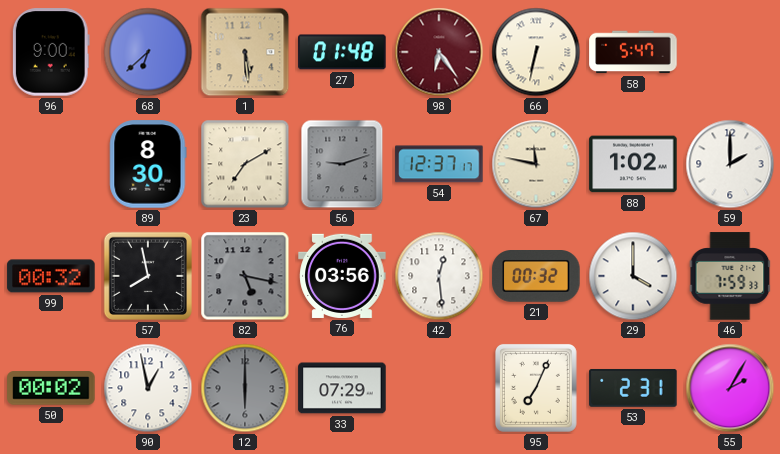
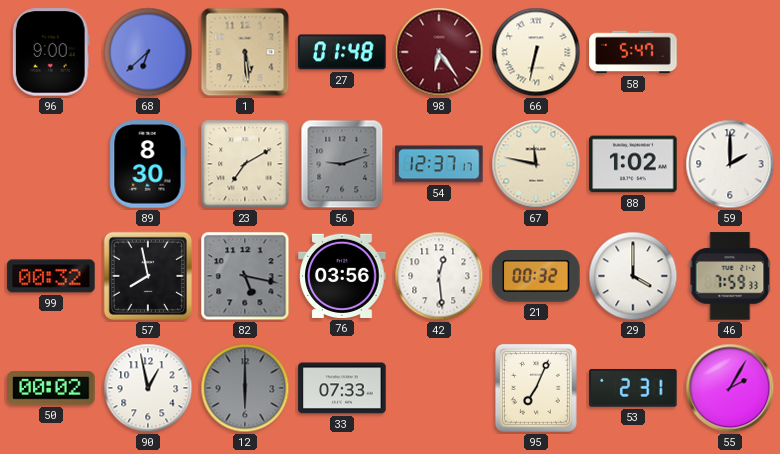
33: 07:29 -> 07:33
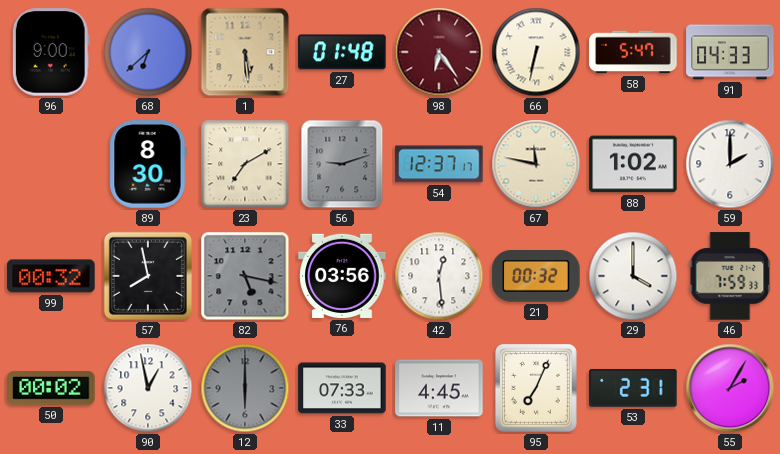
91: none -> 04:33
11: none -> 4:45
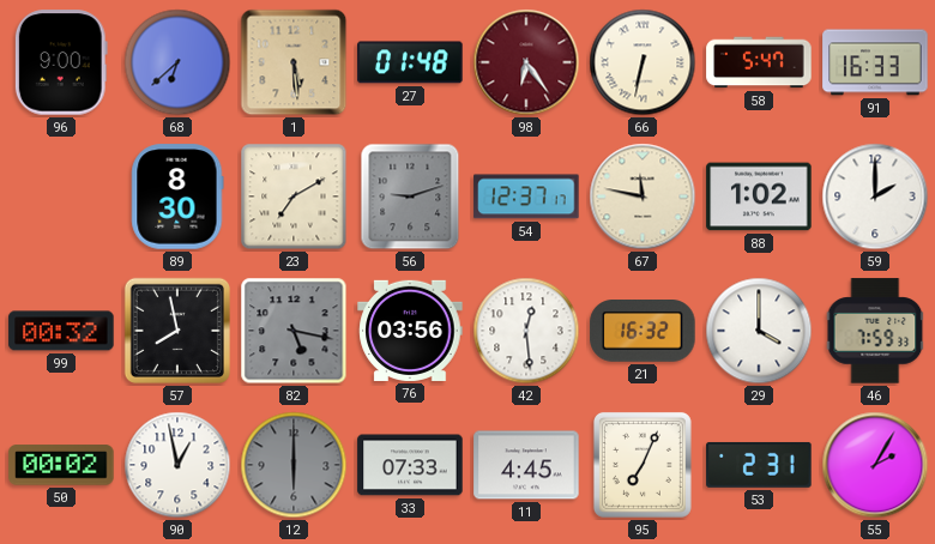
91: 04:33 -> 16:33
21: 00:32 -> 16:32
